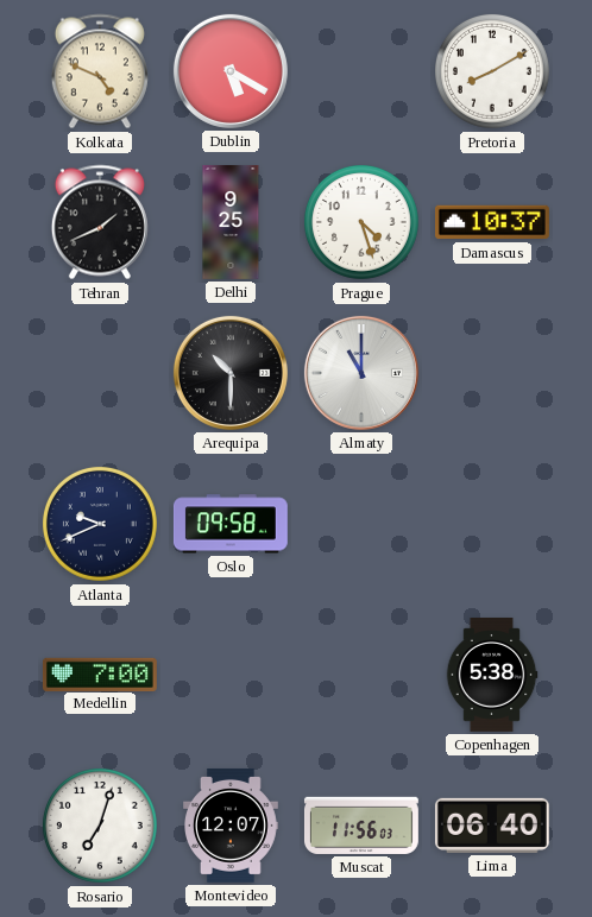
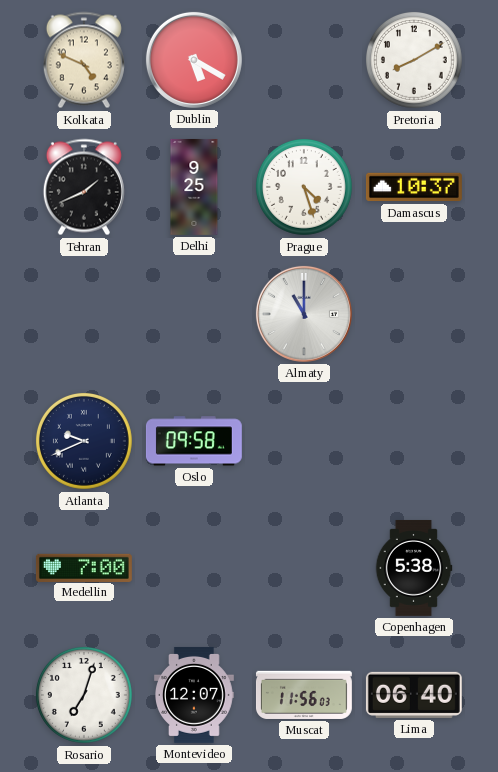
Arequipa: 10:30 -> none
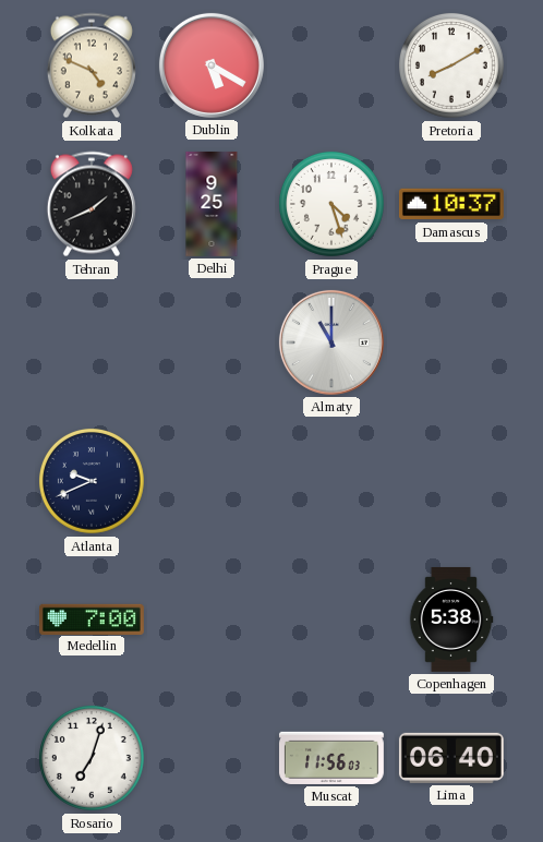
Oslo: 09:58 -> none
Montevideo: 12:07 -> none
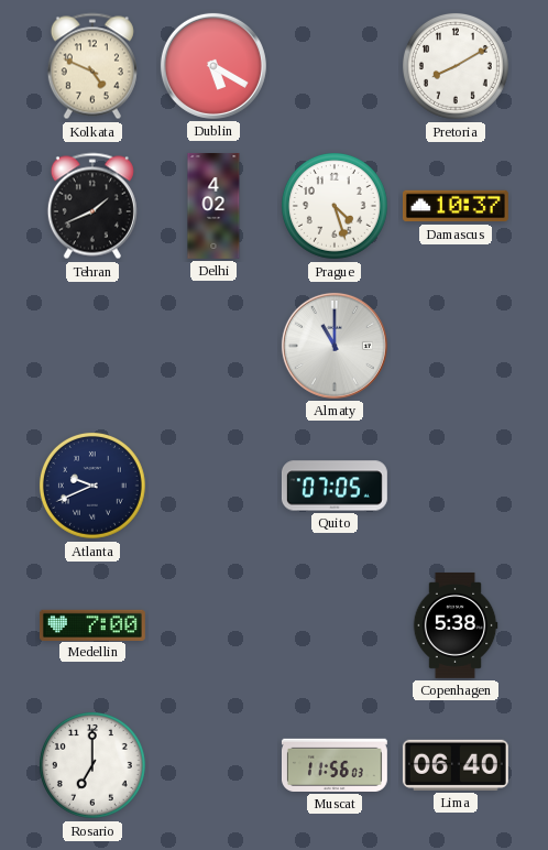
Delhi: 9:25 -> 4:02
Quito: none -> 07:05
Rosario: 7:03 -> 7:00
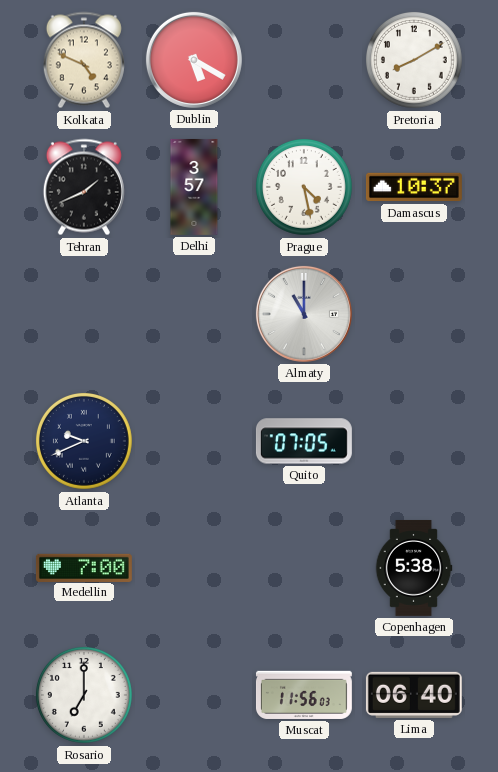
Delhi: 4:02 -> 3:57
Prague: 4:27 -> 4:28
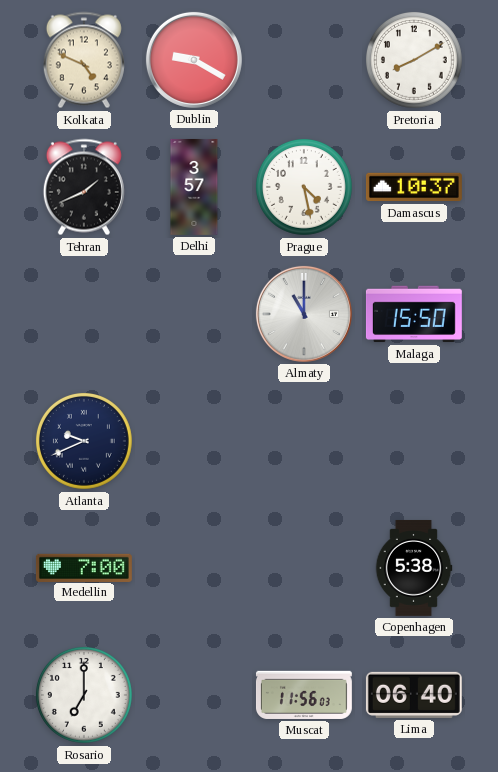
Dublin: 5:20 -> 9:20
Malaga: none -> 15:50
Quito: 07:05 -> none
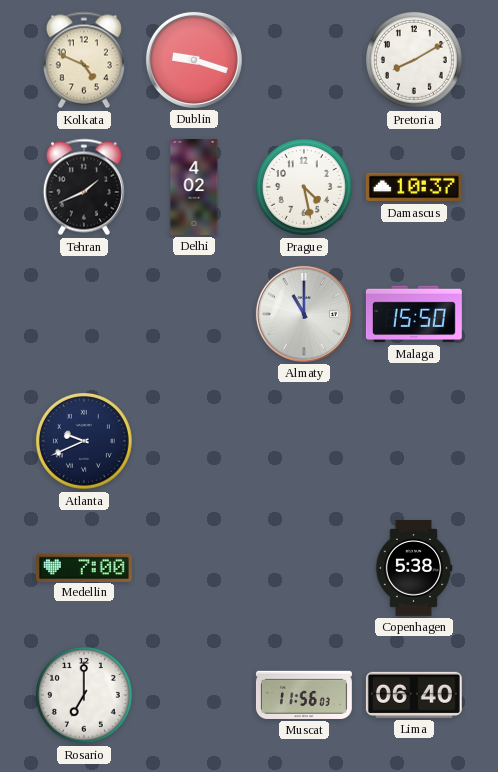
Dublin: 9:20 -> 9:18
Delhi: 3:57 -> 4:02
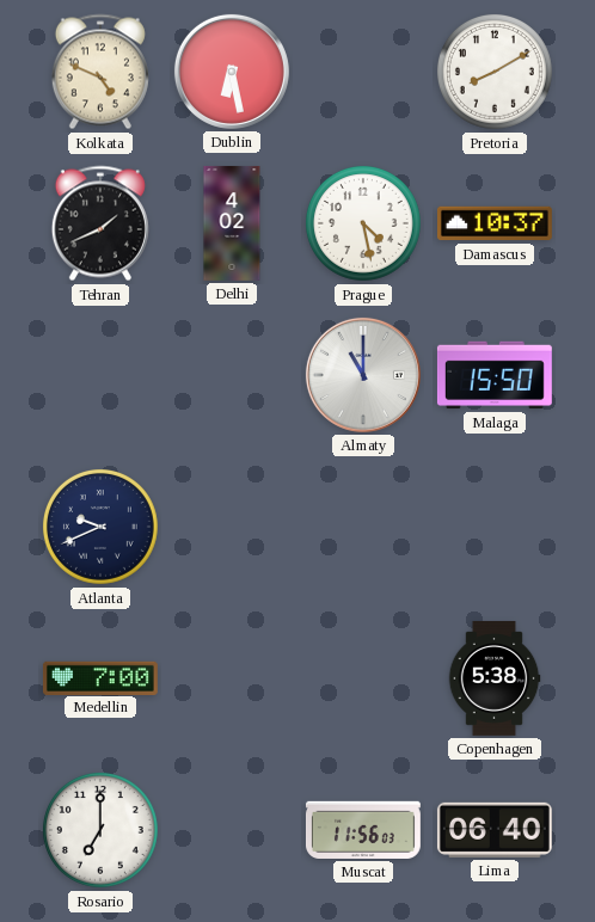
Dublin: 9:18 -> 6:28
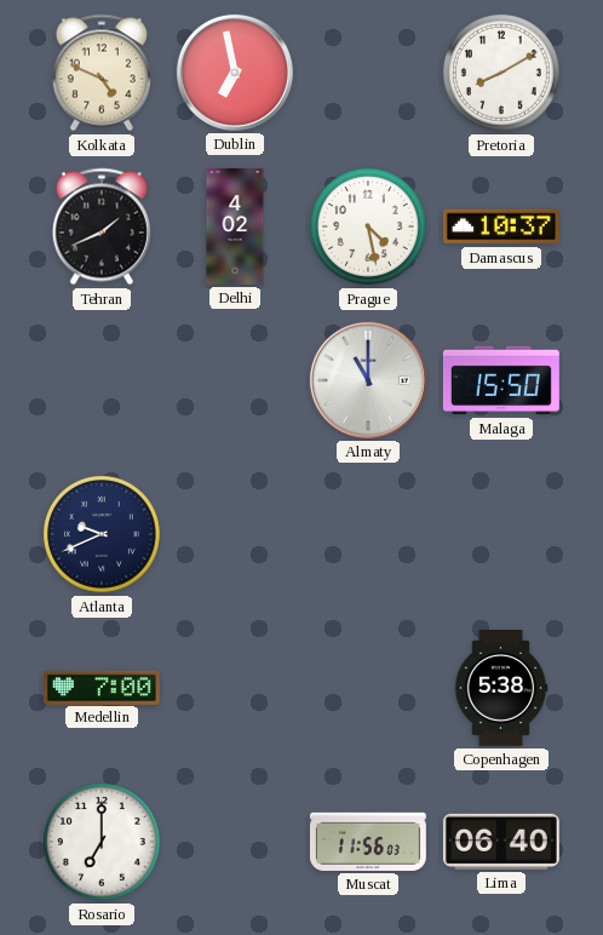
Dublin: 6:28 -> 6:58
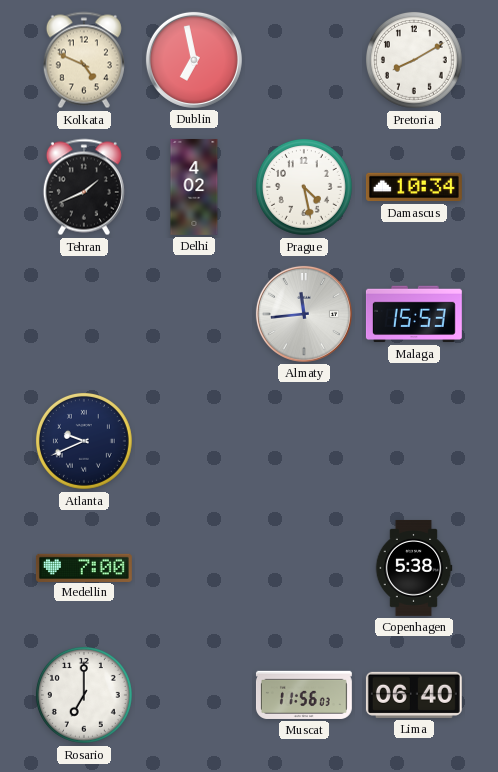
Damascus: 10:37 -> 10:34
Almaty: 11:00 -> 11:44
Malaga: 15:50 -> 15:53
